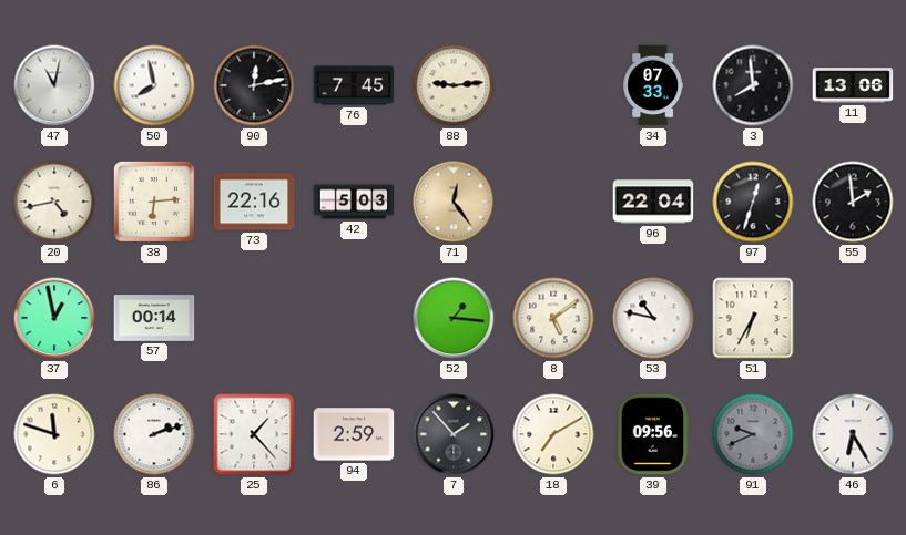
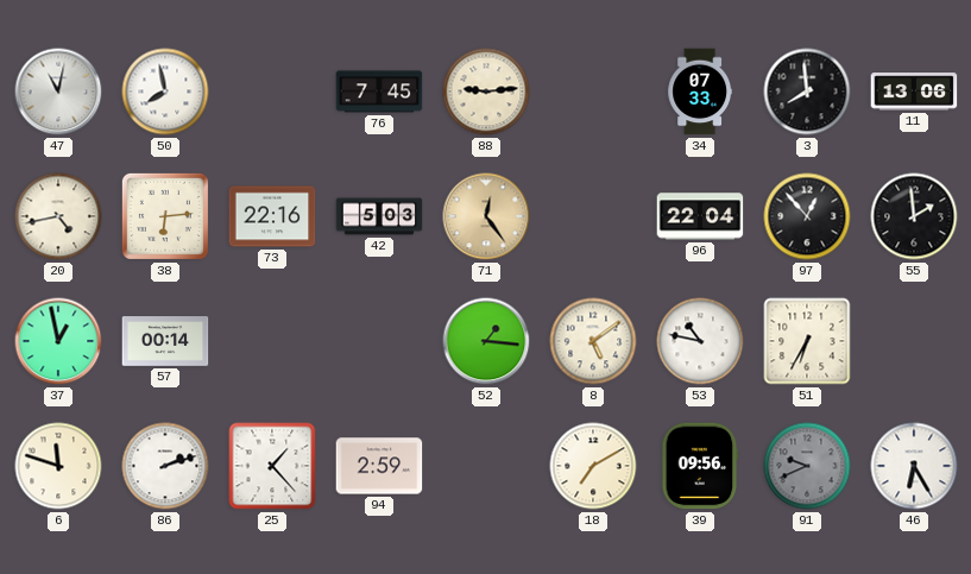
90: 12:13 -> none
97: 12:33 -> 12:53
7: 1:53 -> none
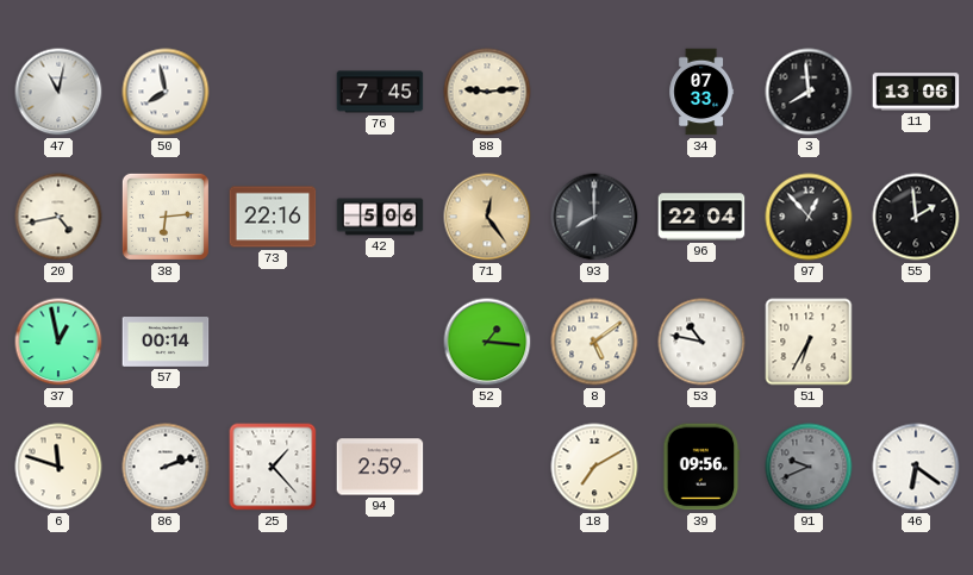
42: 5:03 -> 5:06
93: none -> 8:00
46: 6:25 -> 6:21
